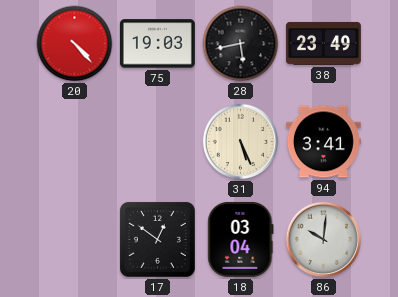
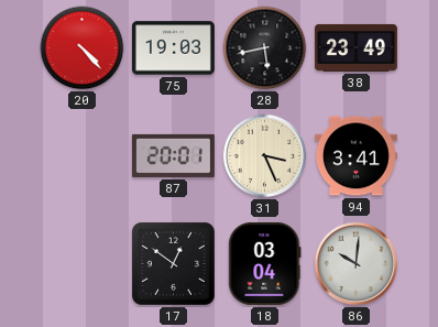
87: none -> 20:01
31: 5:26 -> 3:26
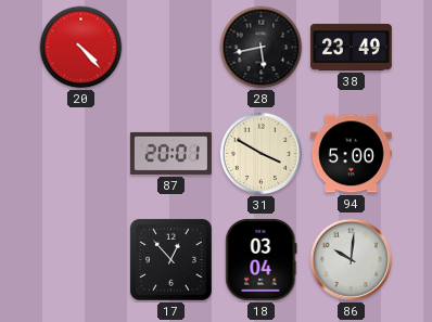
75: 19:03 -> none
31: 3:26 -> 3:50
94: 3:41 -> 5:00
17: 12:51 -> 12:53
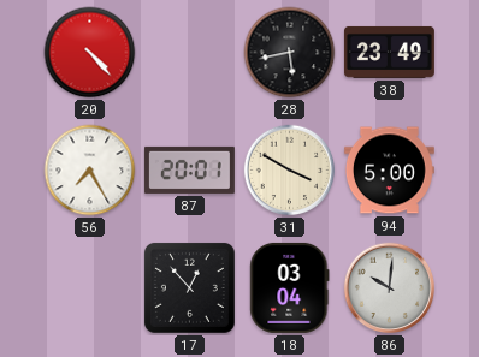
56: none -> 7:25
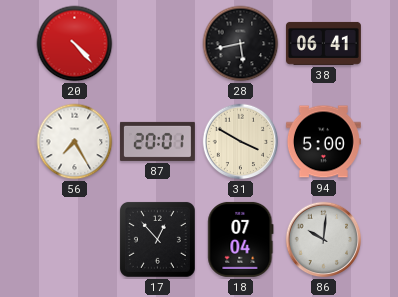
38: 23:49 -> 06:41
18: 03:04 -> 07:04
